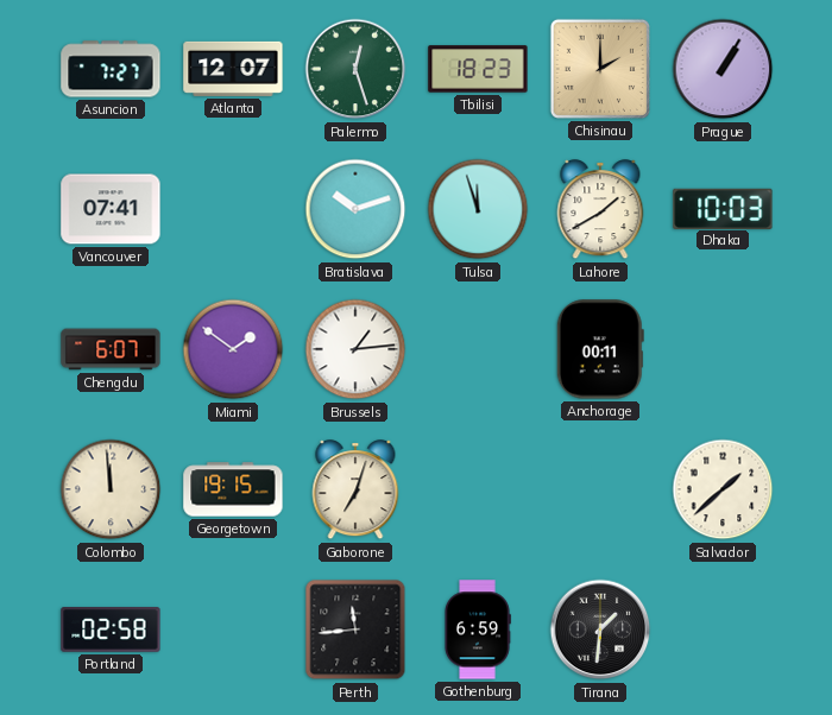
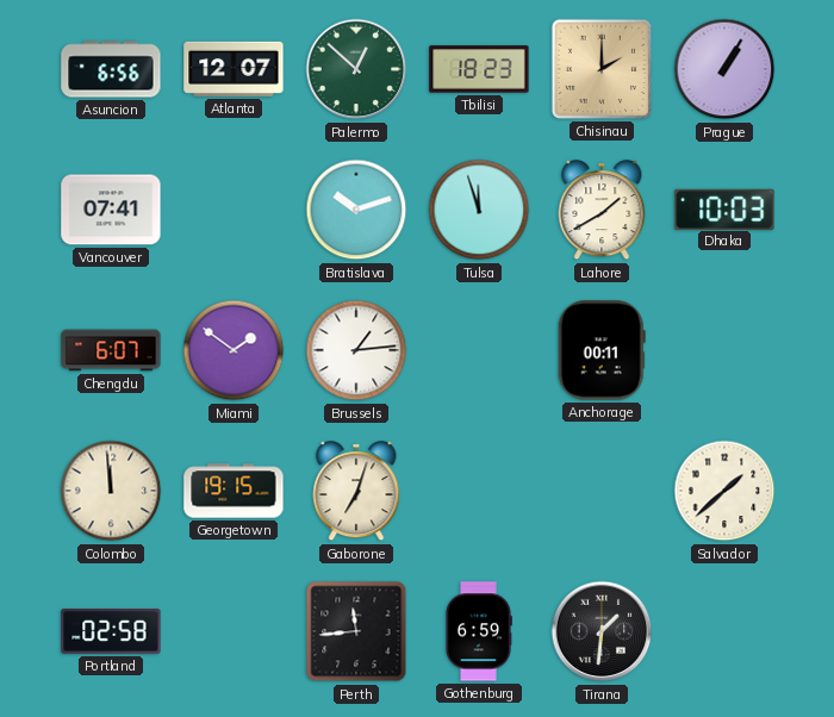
Asuncion: 7:27 -> 6:56
Palermo: 12:27 -> 12:52
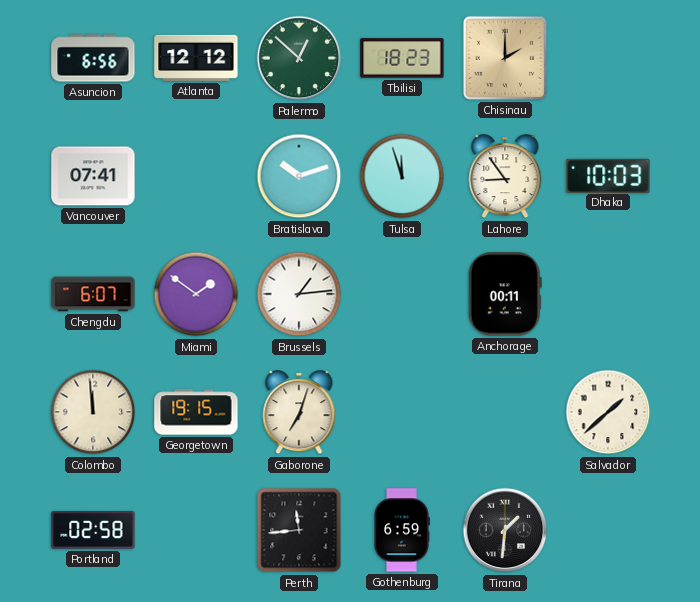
Atlanta: 12:07 -> 12:12
Prague: 1:05 -> none
Lahore: 1:40 -> 8:54
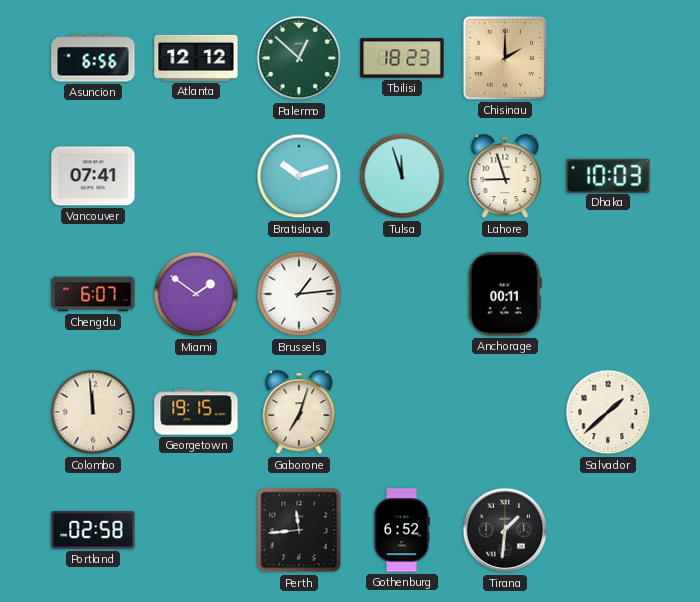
Lahore: 8:54 -> 8:57
Gothenburg: 6:59 -> 6:52
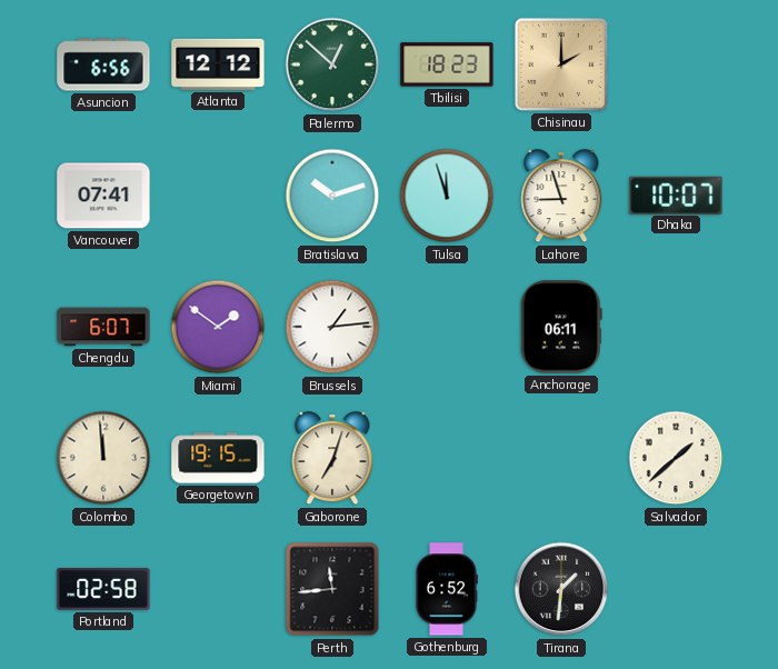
Dhaka: 10:03 -> 10:07
Anchorage: 00:11 -> 06:11
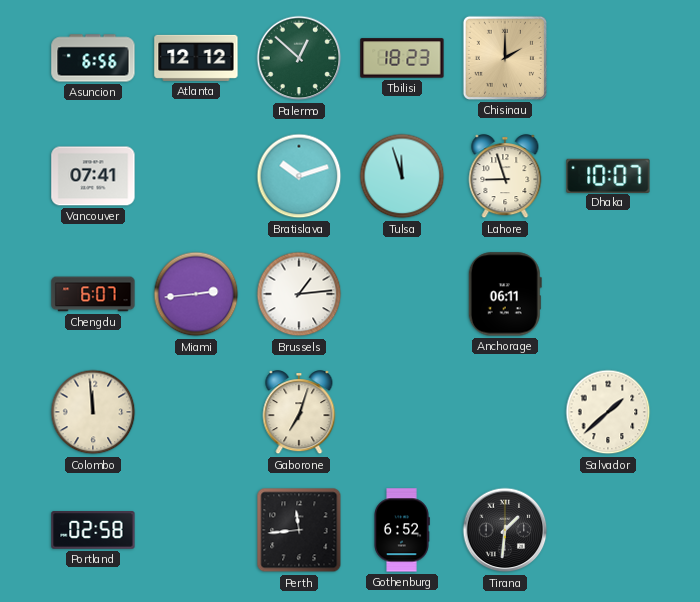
Miami: 1:51 -> 2:44
Georgetown: 19:15 -> none
